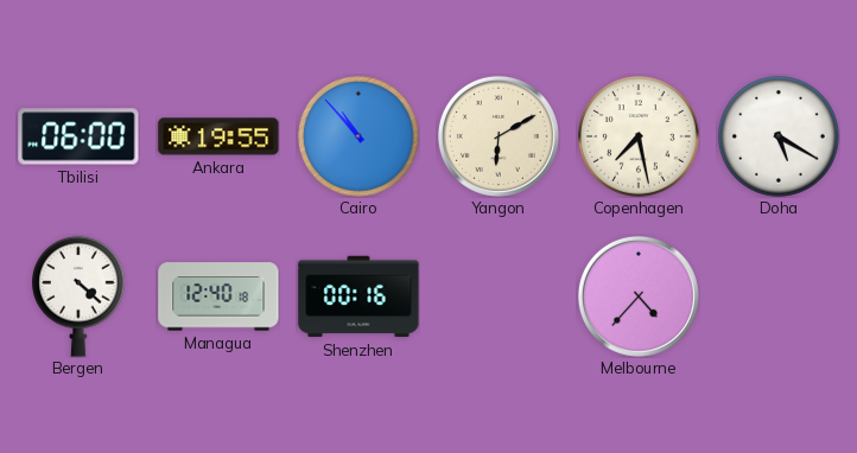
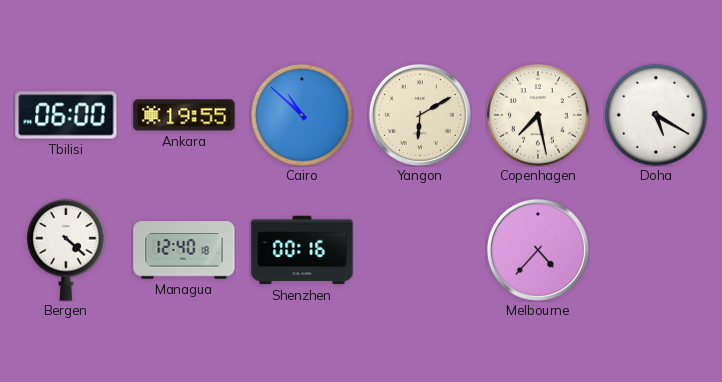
Cairo: 10:53 -> 10:52
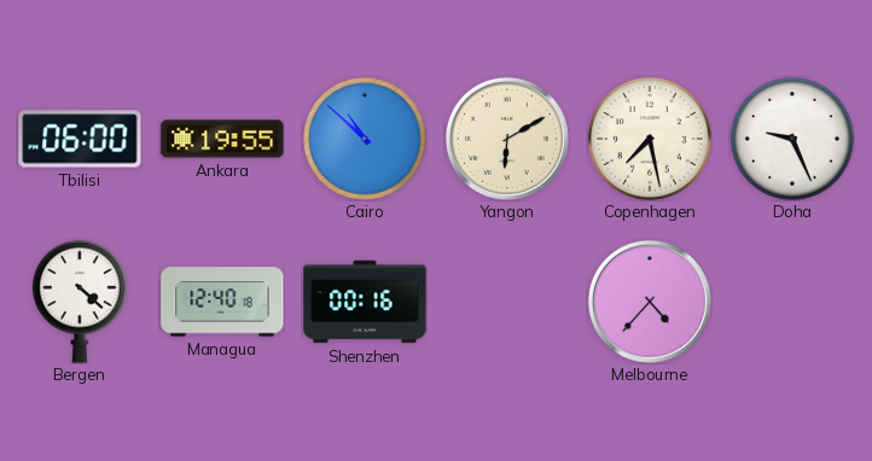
Doha: 5:20 -> 9:26
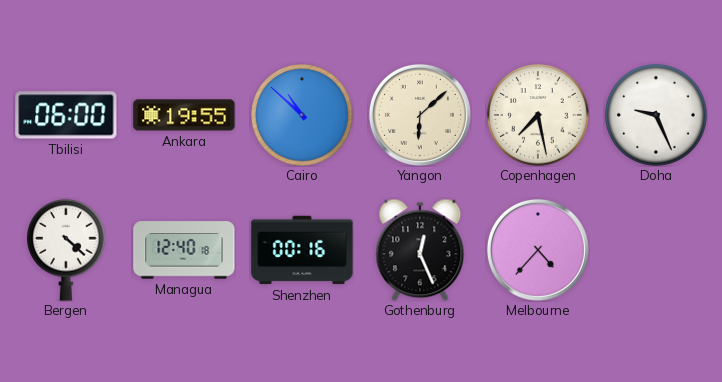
Yangon: 6:10 -> 6:08
Gothenburg: none -> 12:26
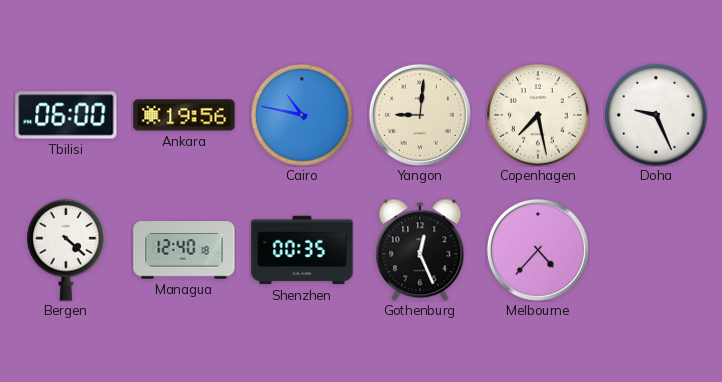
Ankara: 19:55 -> 19:56
Cairo: 10:52 -> 10:47
Yangon: 6:08 -> 9:01
Shenzhen: 00:16 -> 00:35
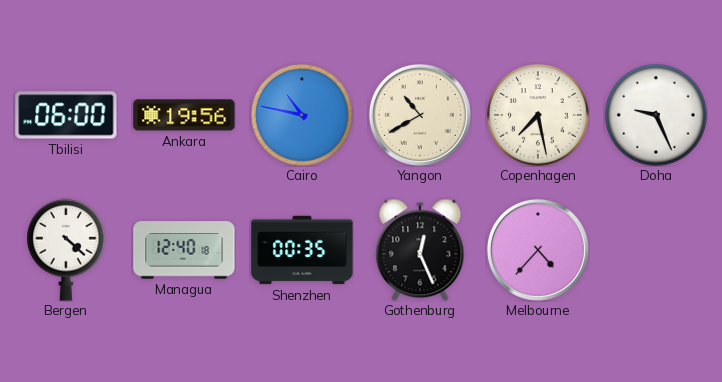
Yangon: 9:01 -> 10:40
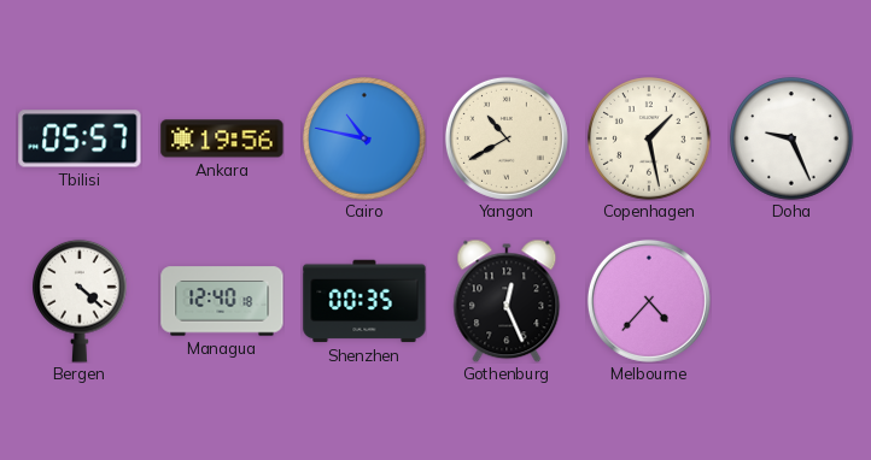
Tbilisi: 06:00 -> 05:57
Copenhagen: 7:28 -> 1:28
